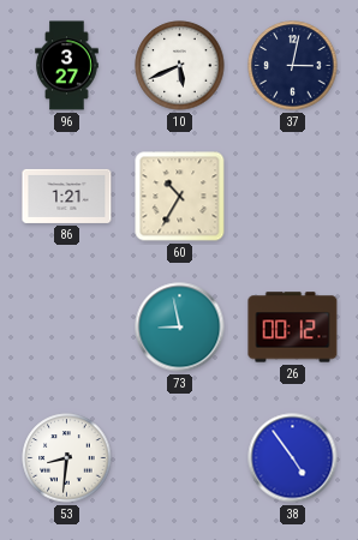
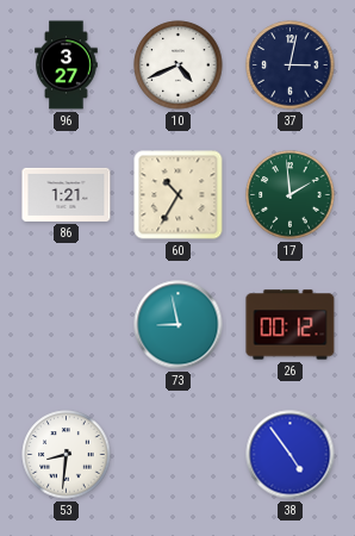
10: 5:41 -> 4:41
17: none -> 1:59
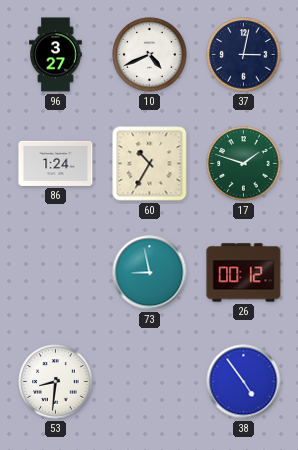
86: 1:21 -> 1:24
17: 1:59 -> 1:48
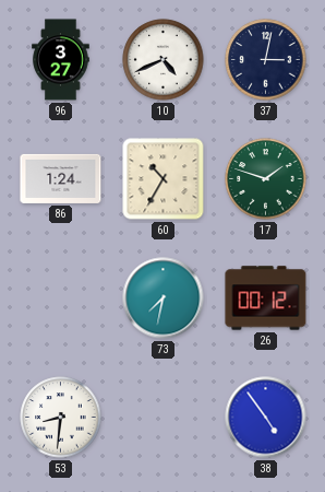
73: 8:58 -> 7:32
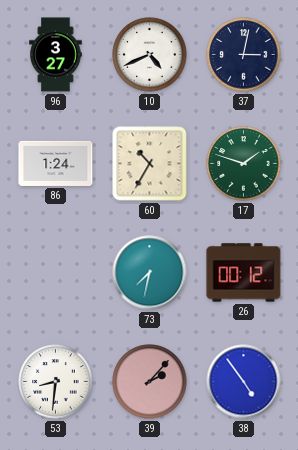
39: none -> 2:07
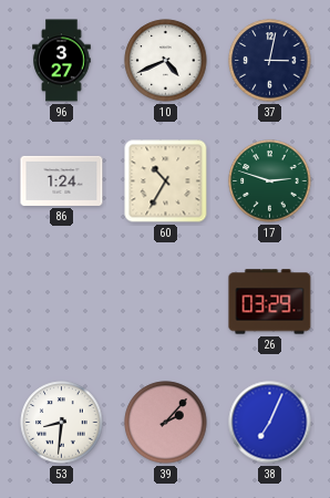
17: 1:48 -> 2:48
73: 7:32 -> none
26: 00:12 -> 03:29
38: 4:54 -> 7:04
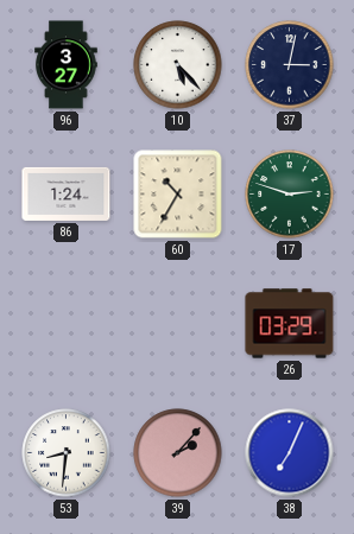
10: 4:41 -> 5:23
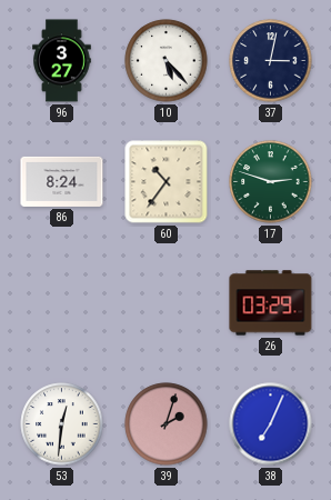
86: 1:24 -> 8:24
60: 10:35 -> 10:36
53: 8:31 -> 12:31
39: 2:07 -> 2:03
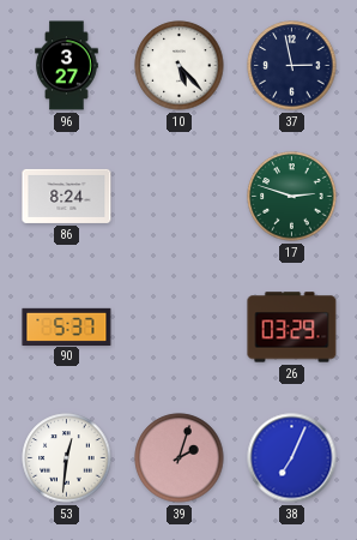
37: 3:02 -> 2:58
60: 10:36 -> none
90: none -> 5:37
